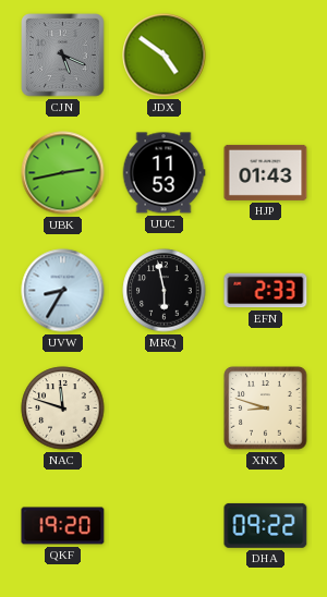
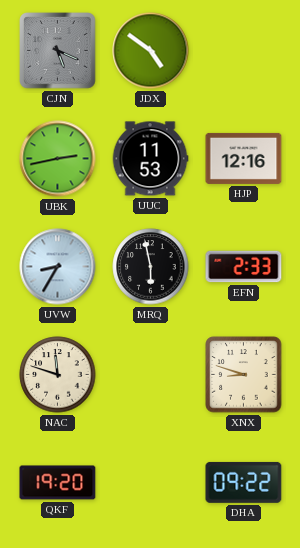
HJP: 01:43 -> 12:16
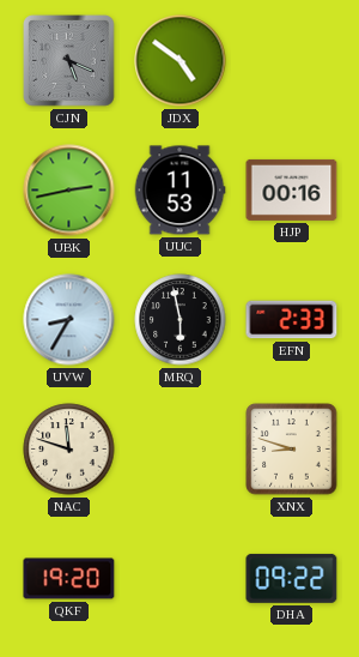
HJP: 12:16 -> 00:16
